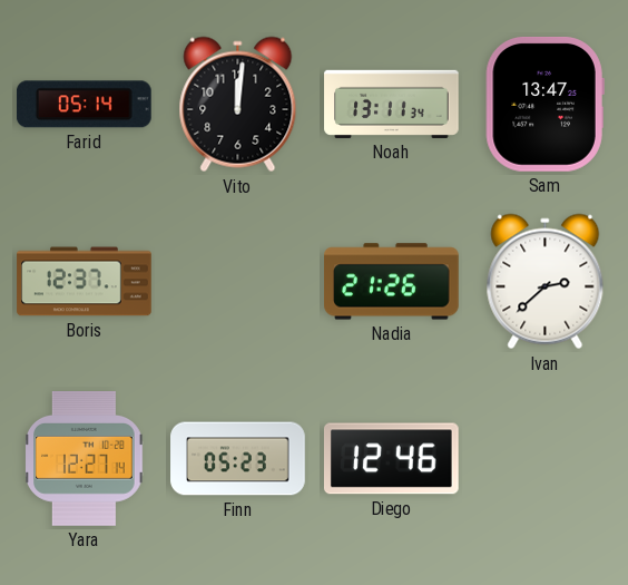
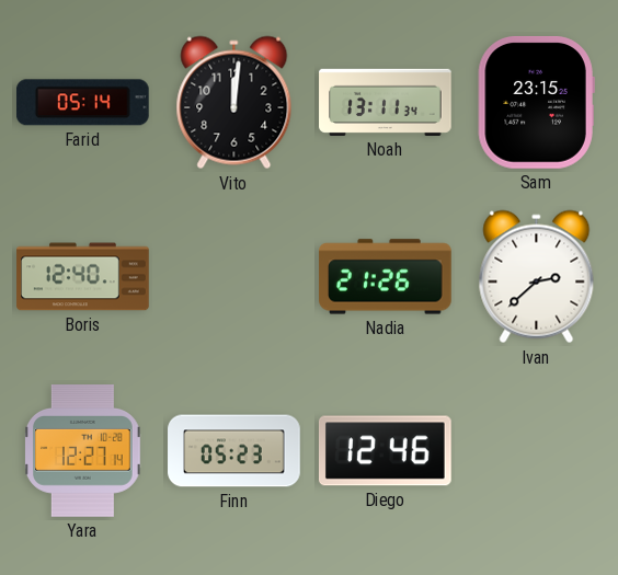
Sam: 13:47 -> 23:15
Boris: 12:37 -> 12:40
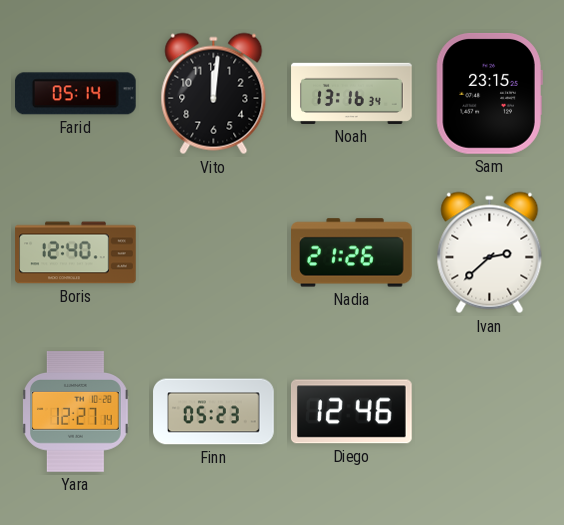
Noah: 13:11 -> 13:16
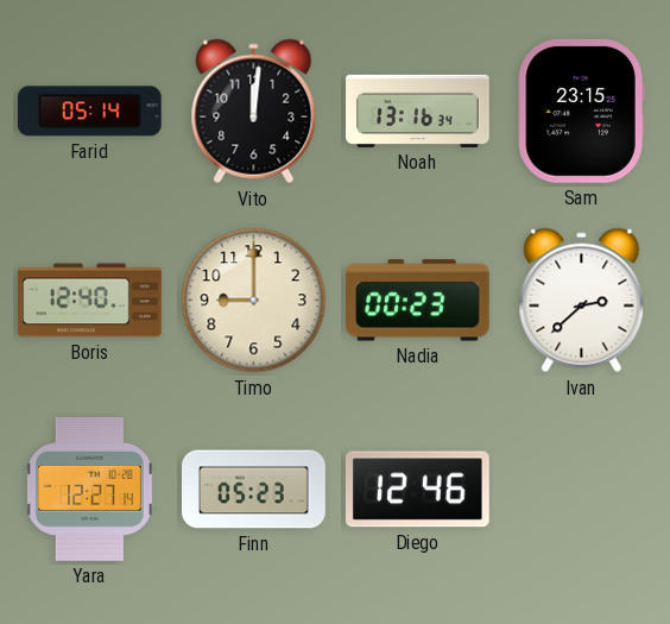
Timo: none -> 9:00
Nadia: 21:26 -> 00:23
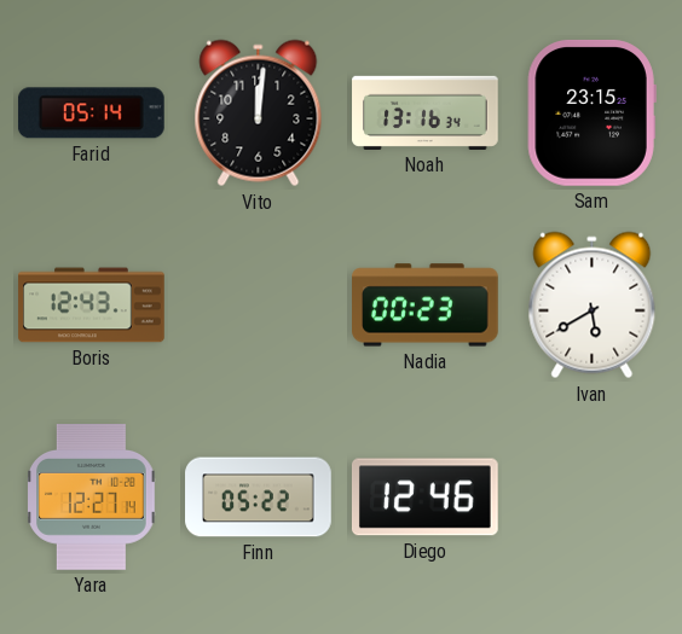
Boris: 12:40 -> 12:43
Timo: 9:00 -> none
Ivan: 2:38 -> 5:40
Finn: 05:23 -> 05:22
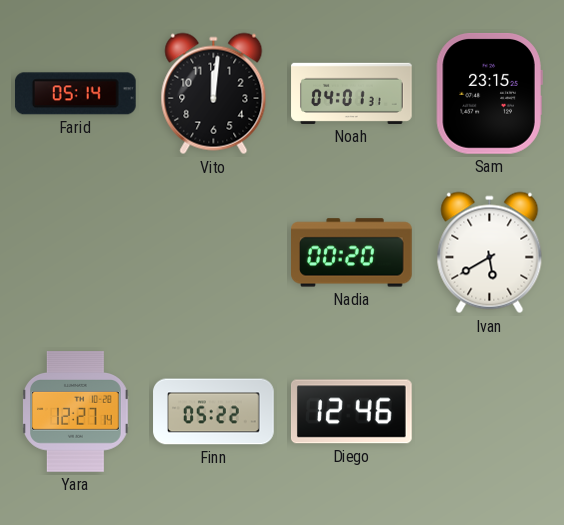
Noah: 13:16 -> 04:01
Boris: 12:43 -> none
Nadia: 00:23 -> 00:20
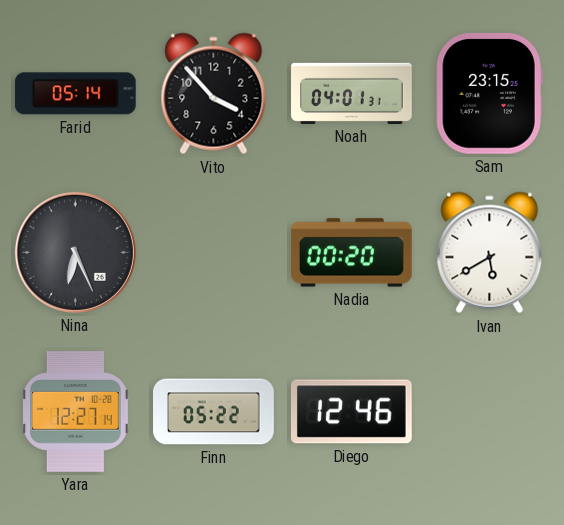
Vito: 12:01 -> 3:53
Nina: none -> 6:26
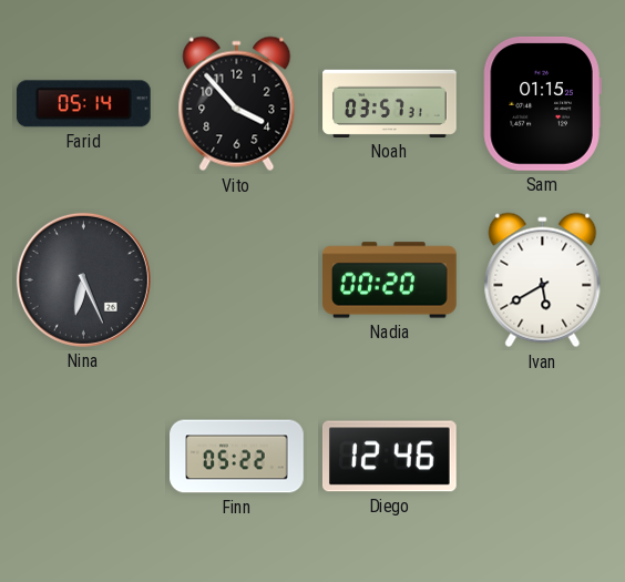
Noah: 04:01 -> 03:57
Sam: 23:15 -> 01:15
Yara: 12:27 -> none
